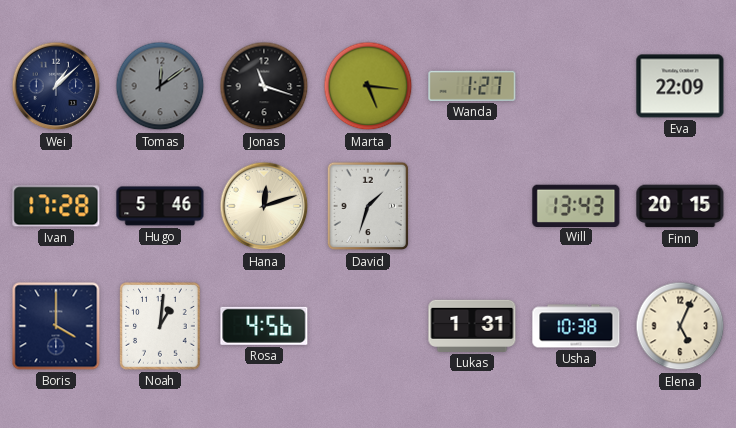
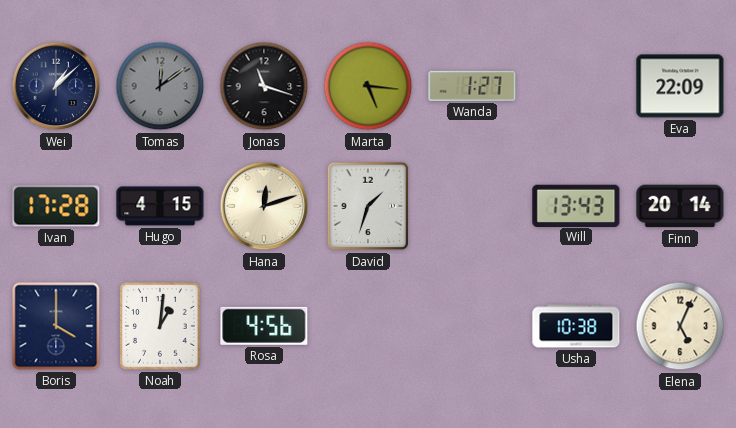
Hugo: 5:46 -> 4:15
Finn: 20:15 -> 20:14
Lukas: 1:31 -> none
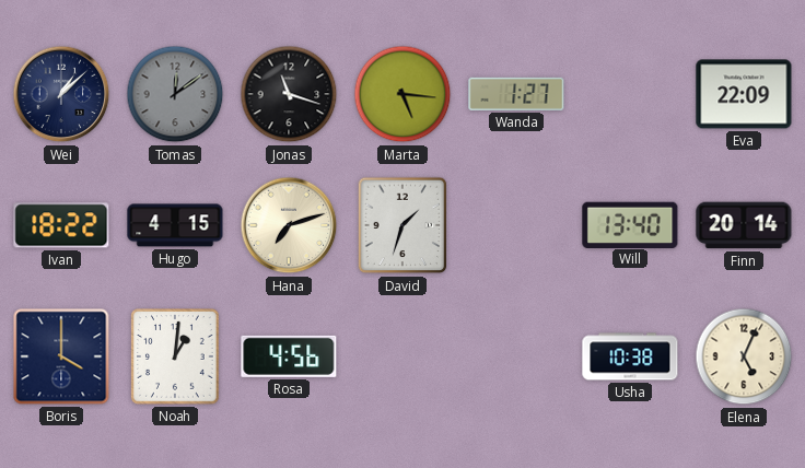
Ivan: 17:28 -> 18:22
Hana: 12:12 -> 7:12
Will: 13:43 -> 13:40
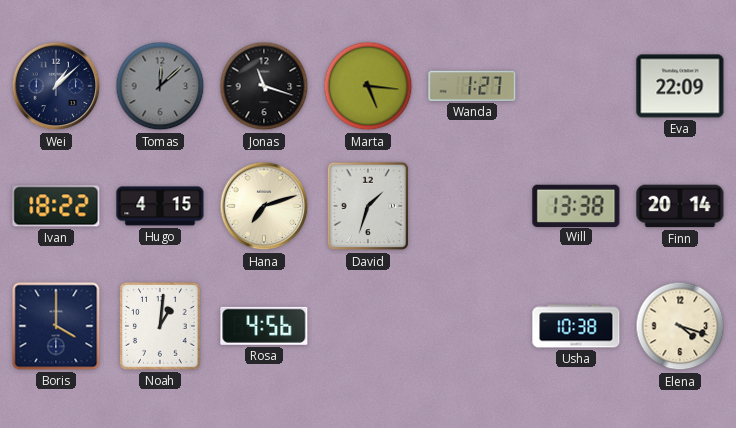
Tomas: 12:09 -> 12:08
Will: 13:40 -> 13:38
Elena: 5:04 -> 4:18
